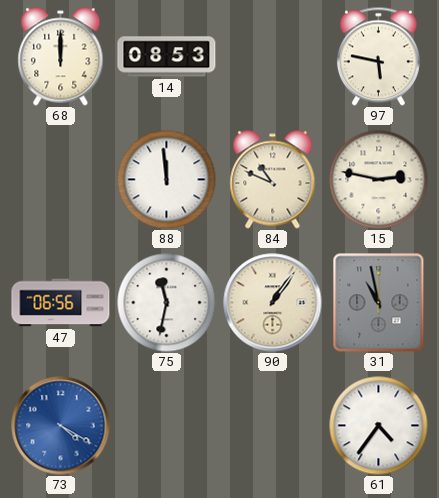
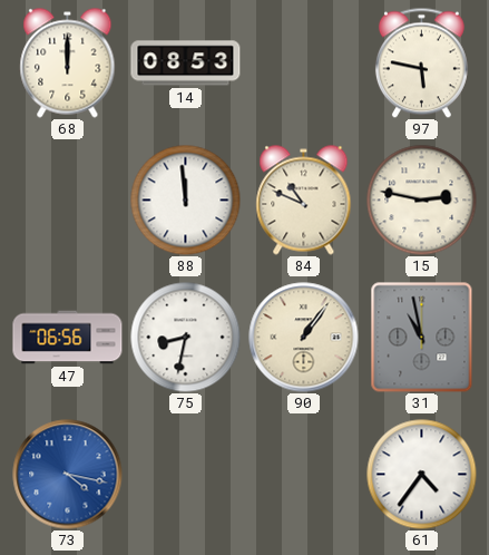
75: 11:32 -> 8:32
73: 4:20 -> 4:17
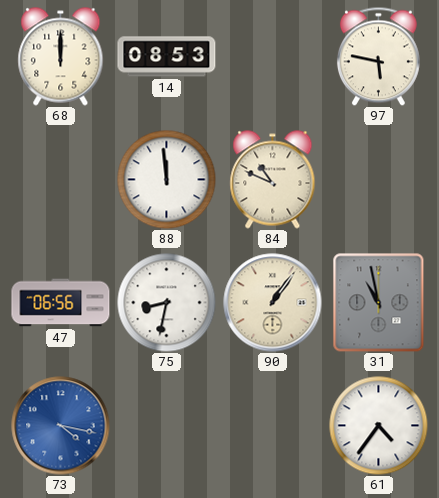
15: 2:47 -> none
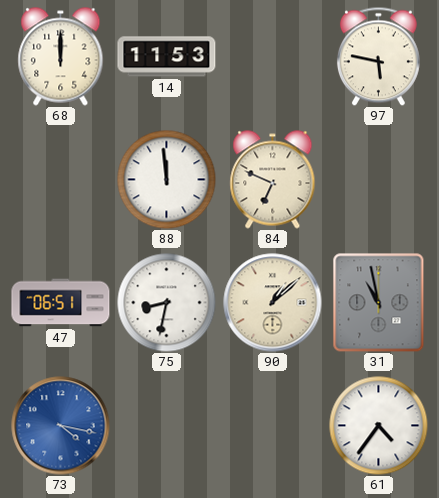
14: 08:53 -> 11:53
84: 10:49 -> 6:49
47: 06:56 -> 06:51
90: 1:06 -> 1:08
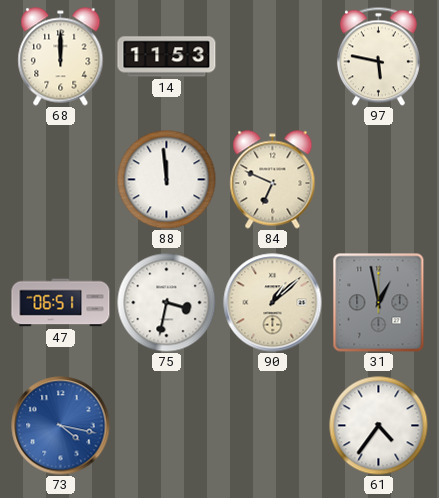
75: 8:32 -> 3:32
31: 10:58 -> 12:58
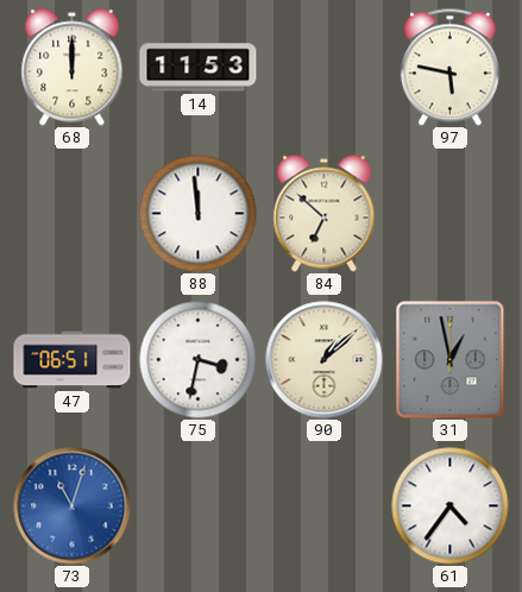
84: 6:49 -> 6:52
73: 4:17 -> 11:03
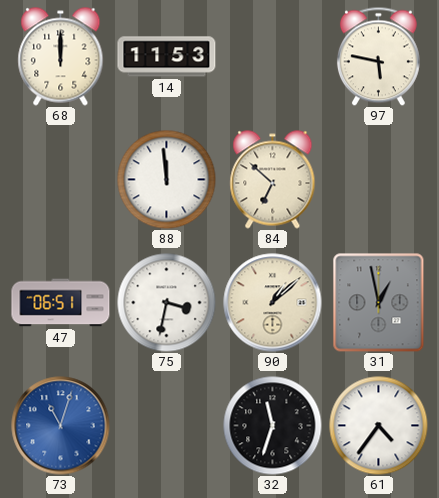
32: none -> 11:33
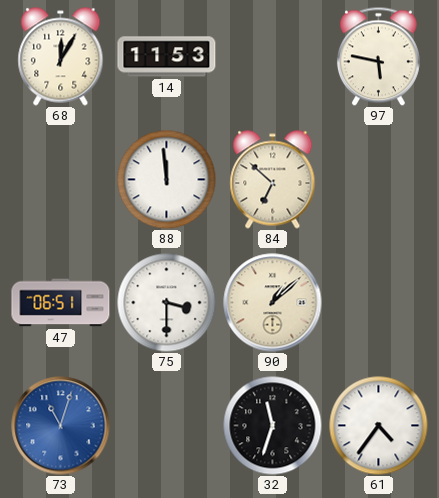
68: 12:00 -> 12:05
75: 3:32 -> 3:30
31: 12:58 -> none
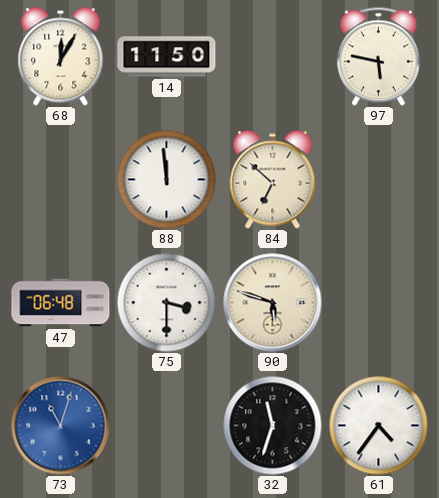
14: 11:53 -> 11:50
47: 06:51 -> 06:48
90: 1:08 -> 5:48
